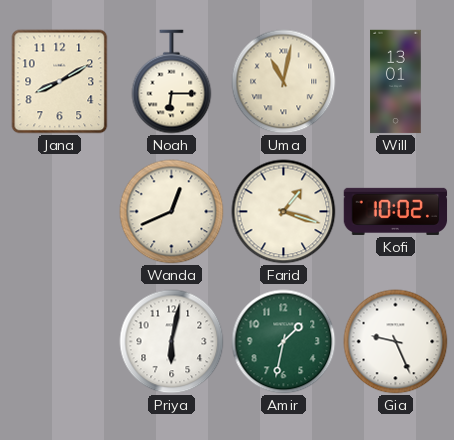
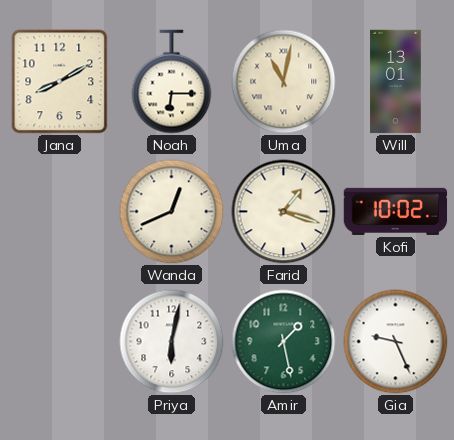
Amir: 1:32 -> 1:28
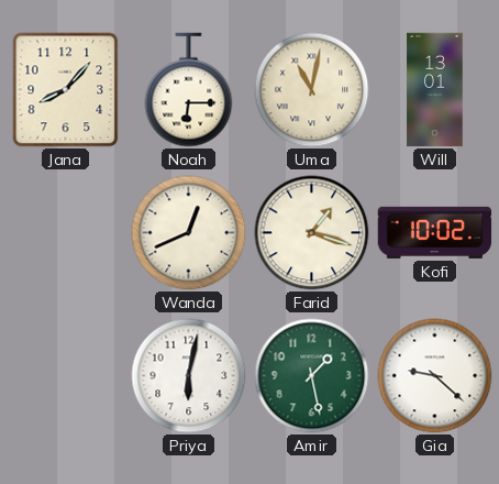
Jana: 8:10 -> 8:07
Gia: 9:26 -> 9:22
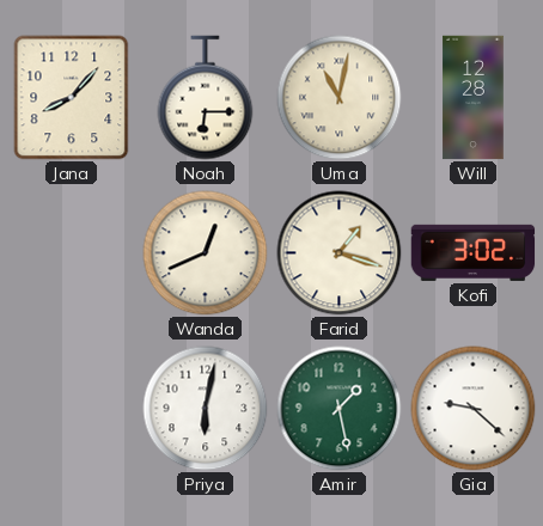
Will: 13:01 -> 12:28
Kofi: 10:02 -> 3:02
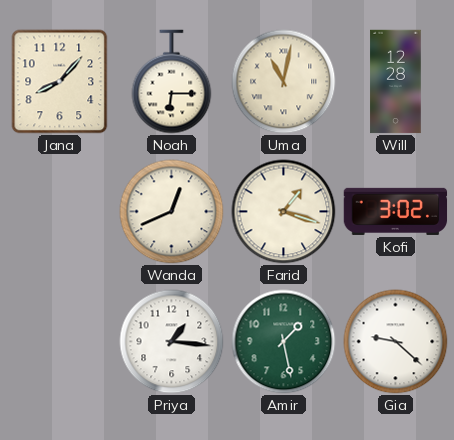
Priya: 6:02 -> 1:16
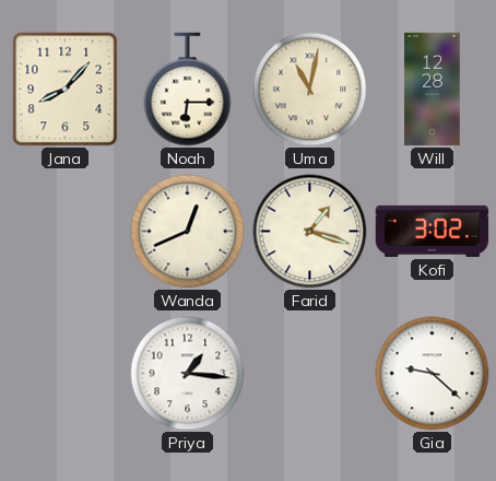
Amir: 1:28 -> none
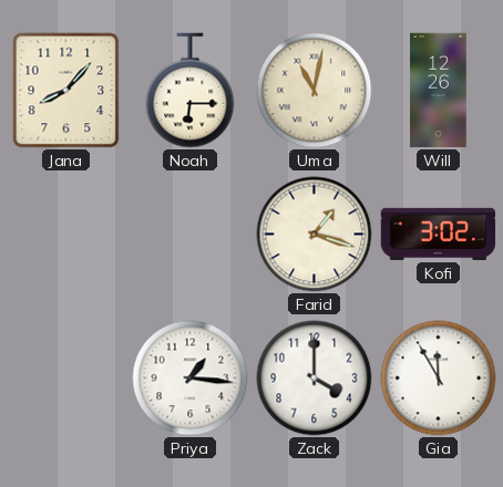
Will: 12:28 -> 12:26
Wanda: 12:41 -> none
Zack: none -> 4:00
Gia: 9:22 -> 11:55
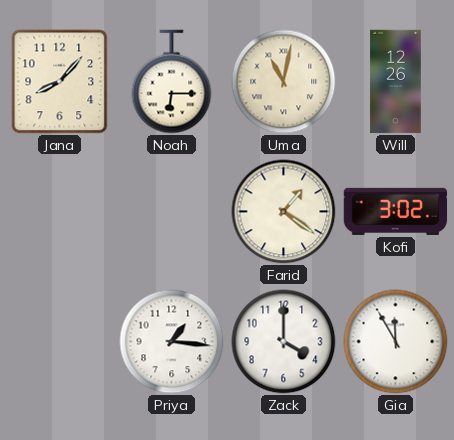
Farid: 1:18 -> 1:21
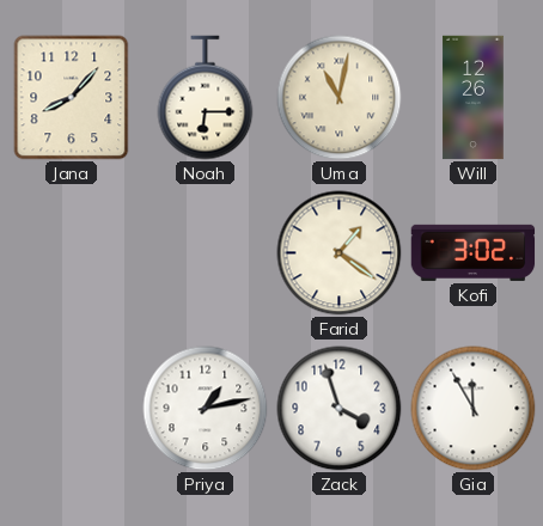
Priya: 1:16 -> 1:13
Zack: 4:00 -> 3:57
